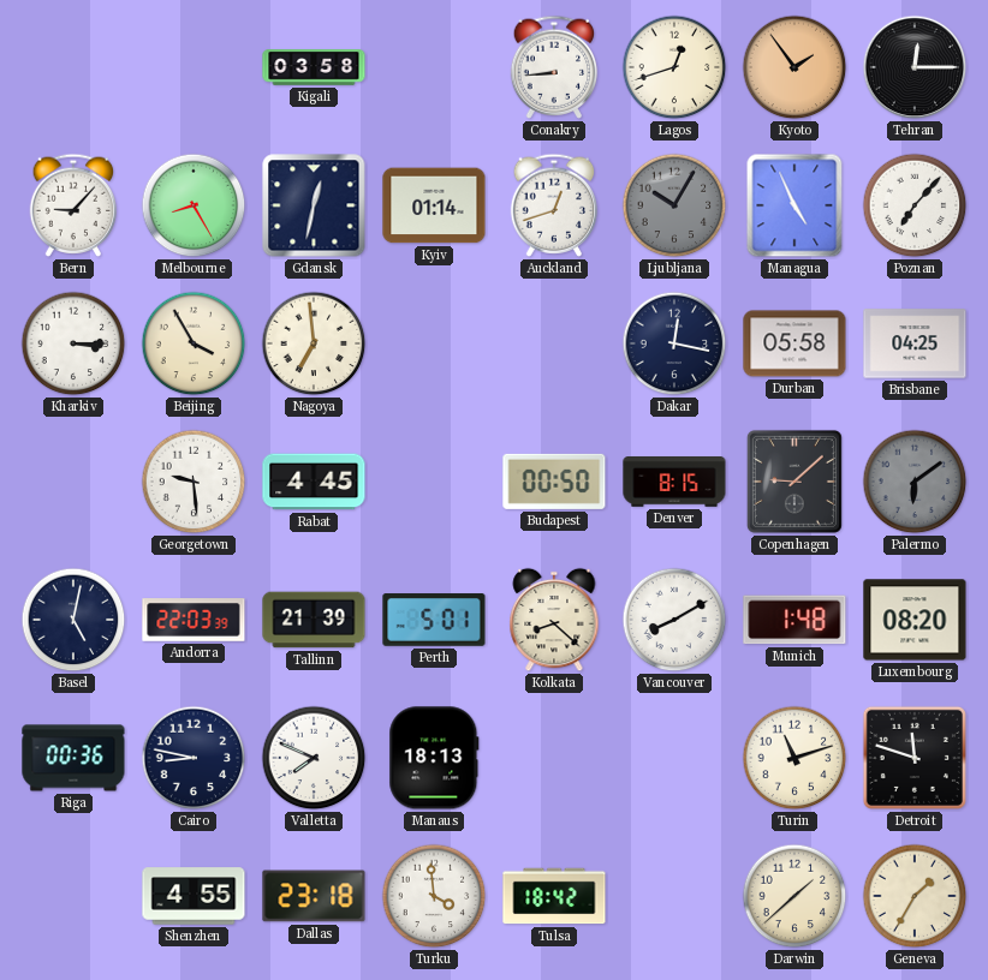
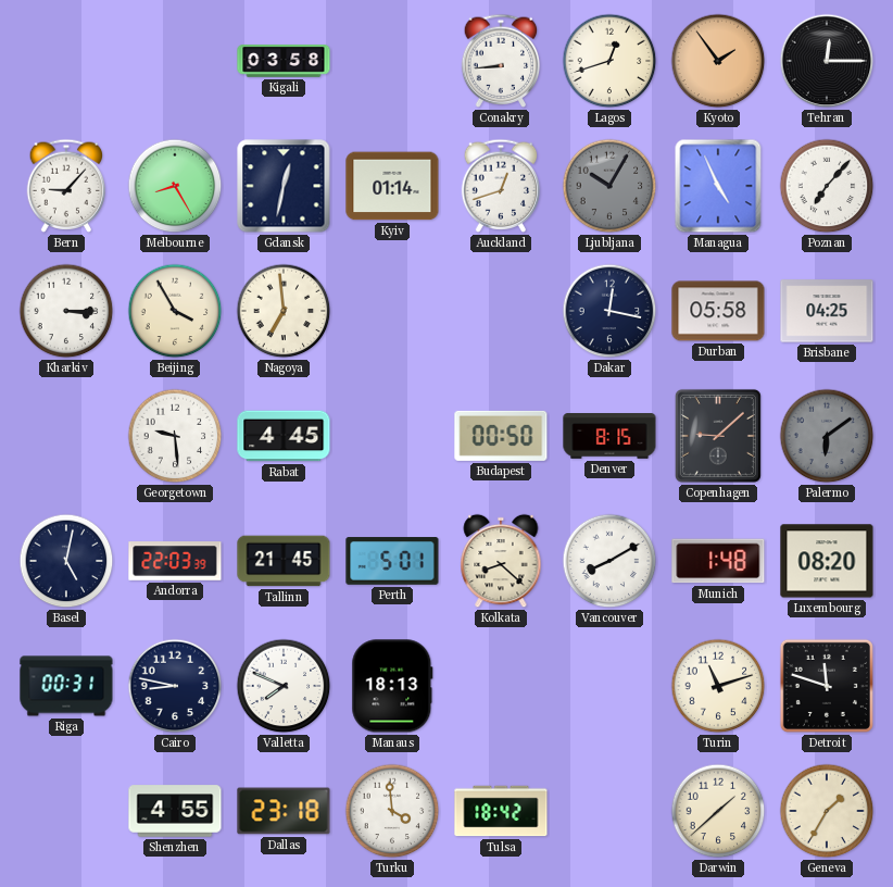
Tallinn: 21:39 -> 21:45
Riga: 00:36 -> 00:31
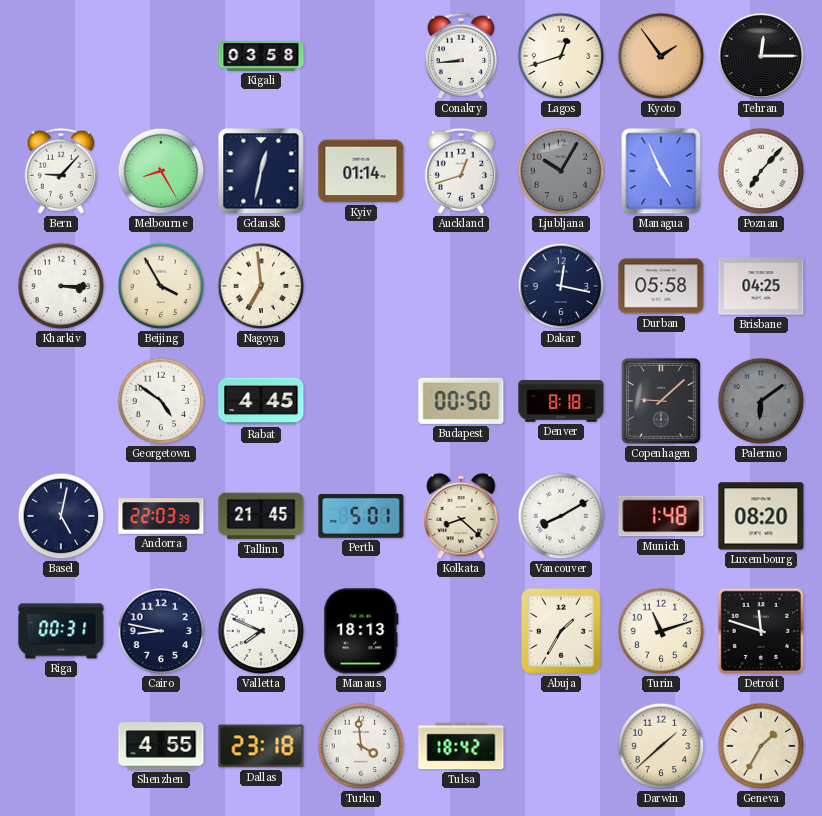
Georgetown: 9:29 -> 4:51
Denver: 8:15 -> 8:18
Abuja: none -> 1:35
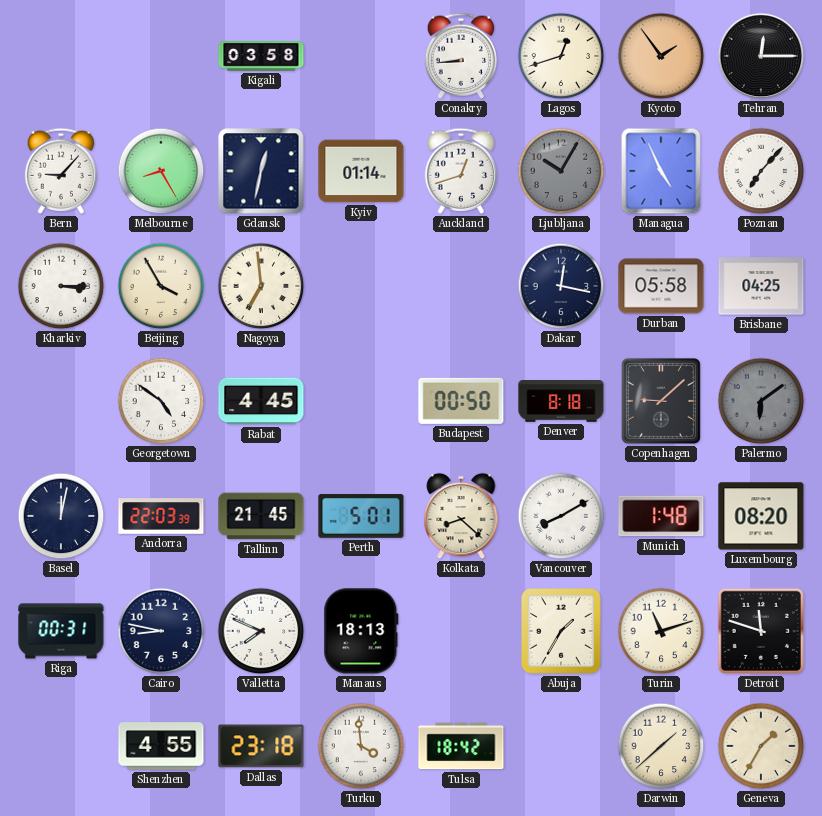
Basel: 5:02 -> 12:02
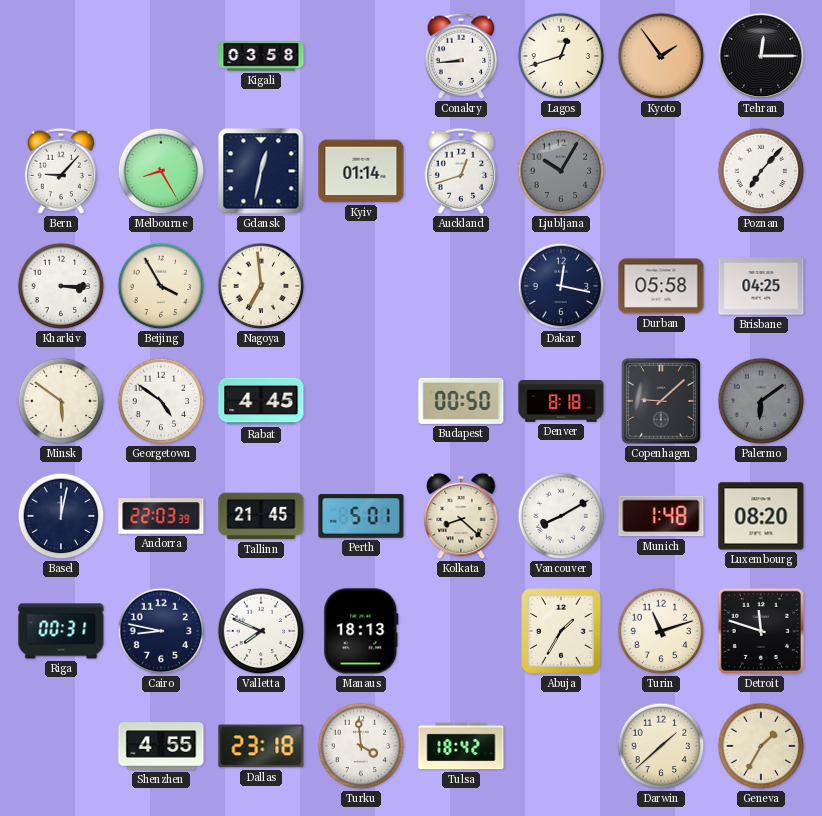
Managua: 4:56 -> none
Minsk: none -> 5:51
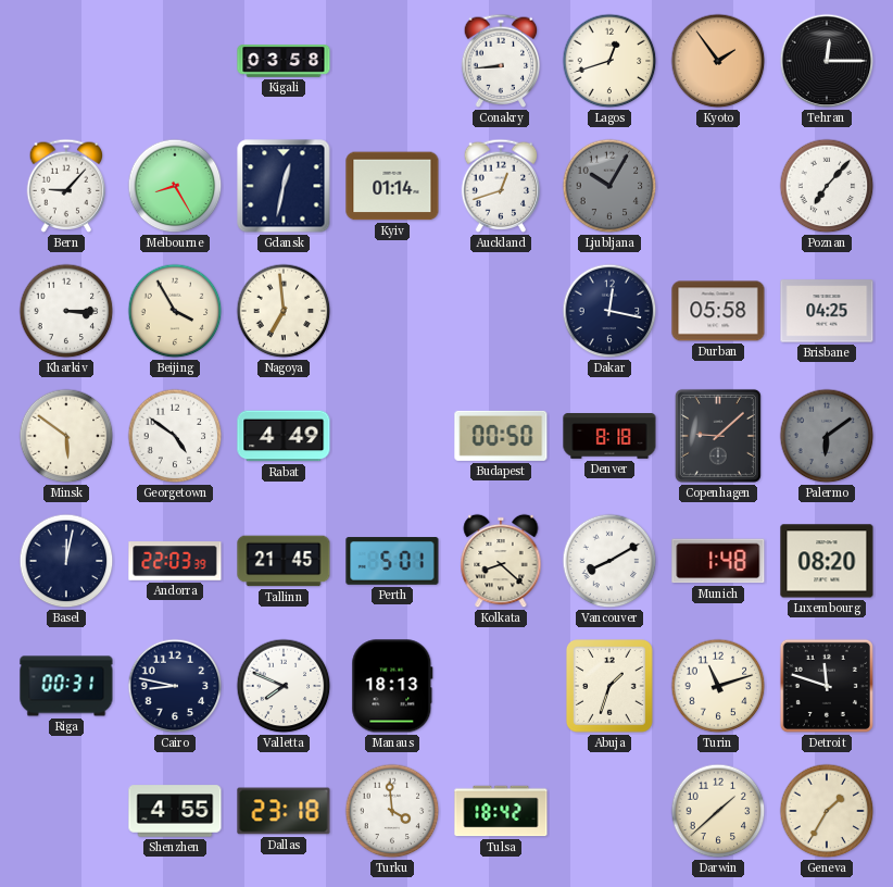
Rabat: 4:45 -> 4:49
Abuja: 1:35 -> 1:33
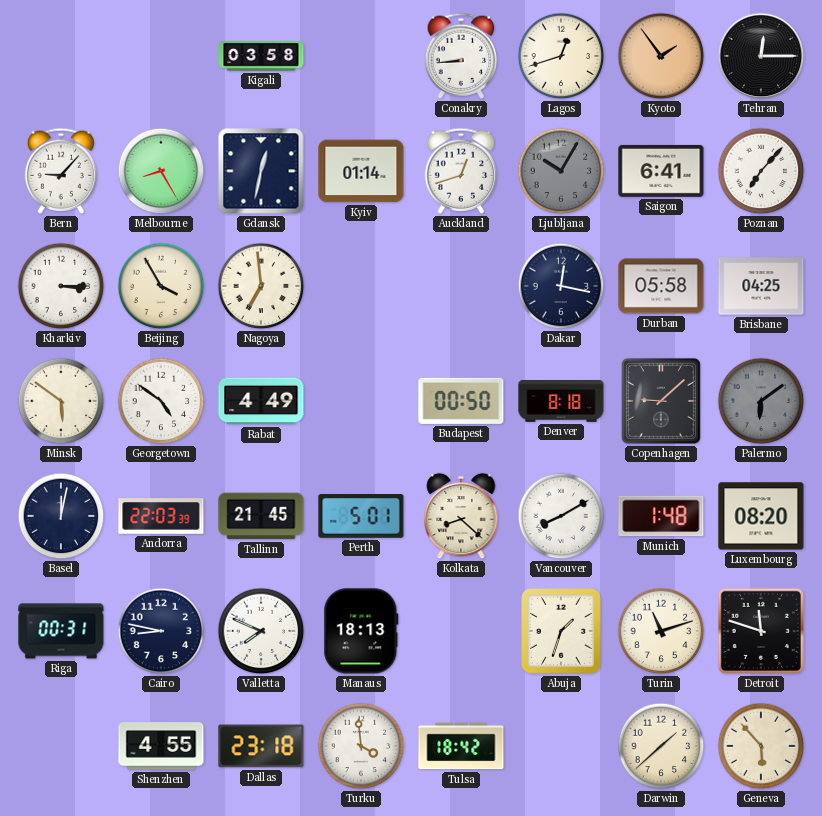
Saigon: none -> 6:41
Geneva: 1:35 -> 5:53
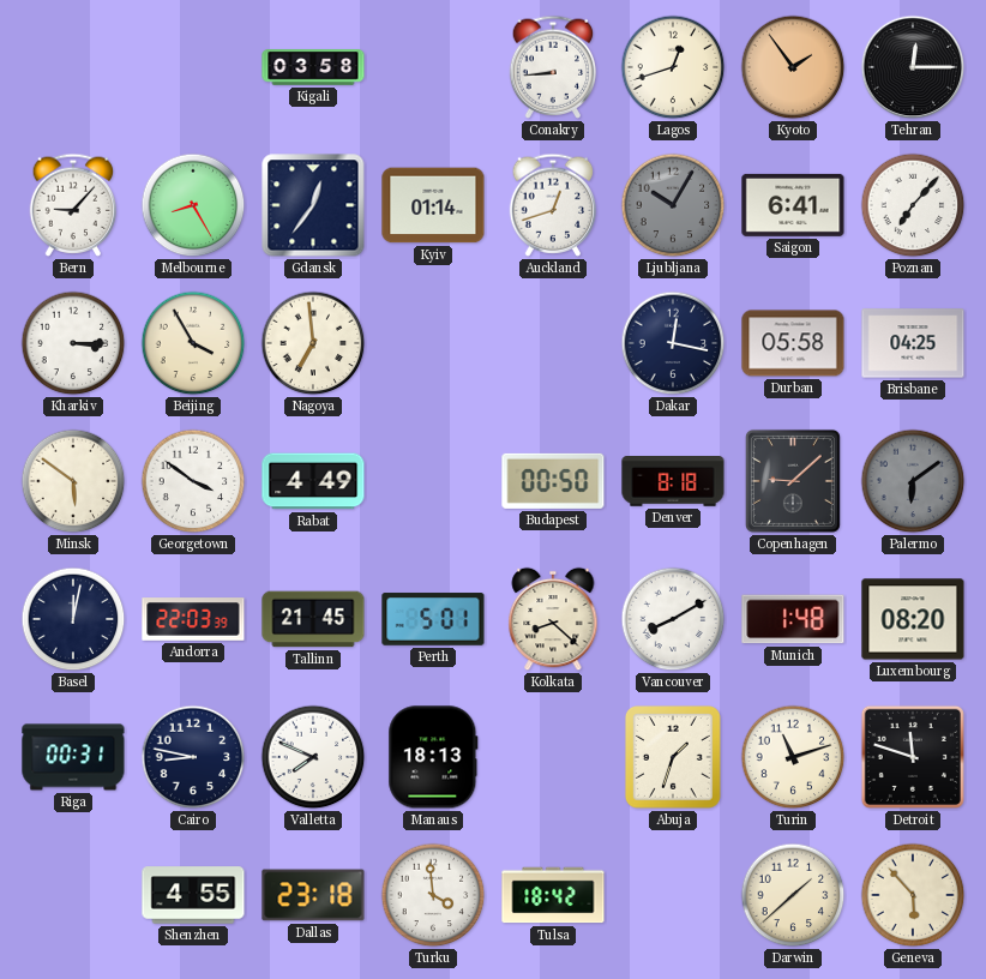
Gdansk: 12:32 -> 12:36
Georgetown: 4:51 -> 3:51
